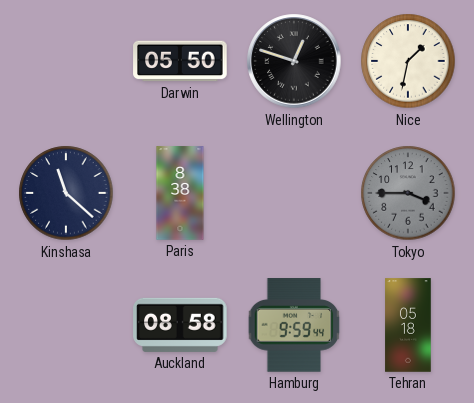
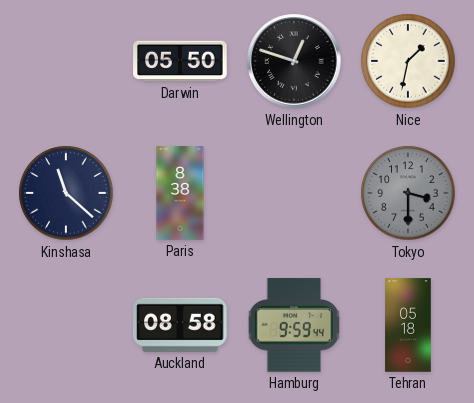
Tokyo: 3:45 -> 3:30
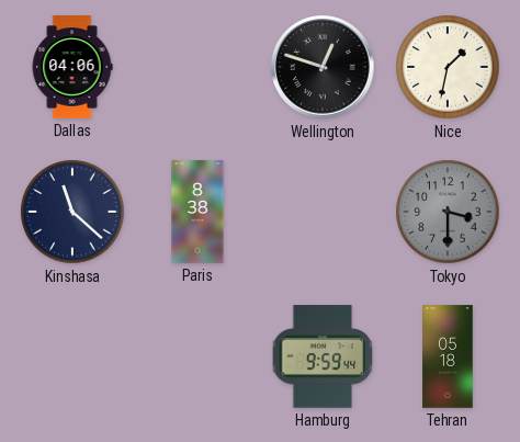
Dallas: none -> 04:06
Darwin: 05:50 -> none
Auckland: 08:58 -> none
